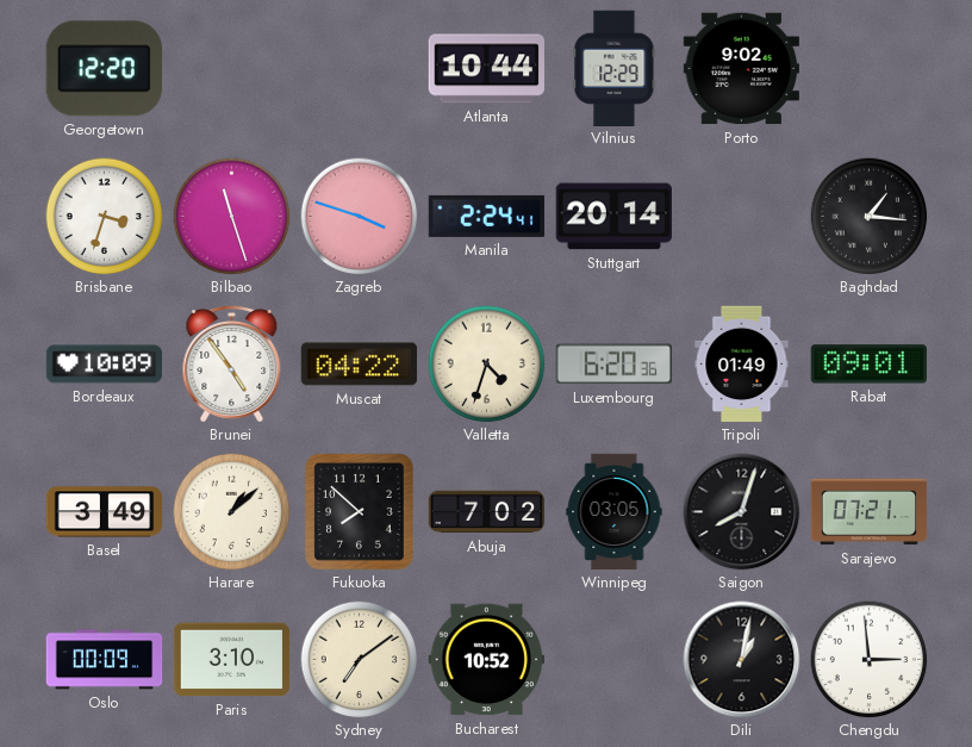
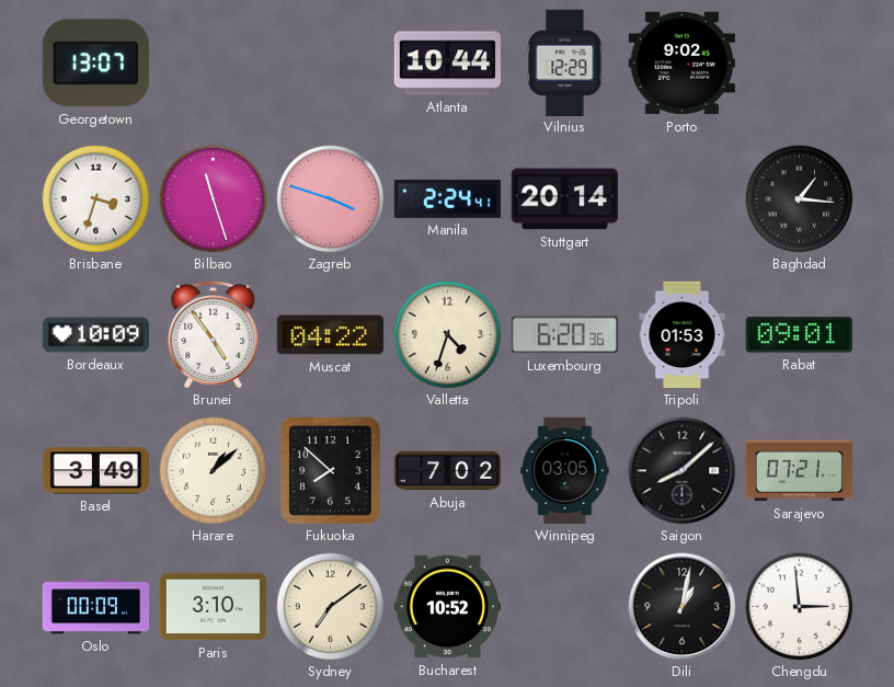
Georgetown: 12:20 -> 13:07
Tripoli: 01:49 -> 01:53
Saigon: 8:03 -> 8:08
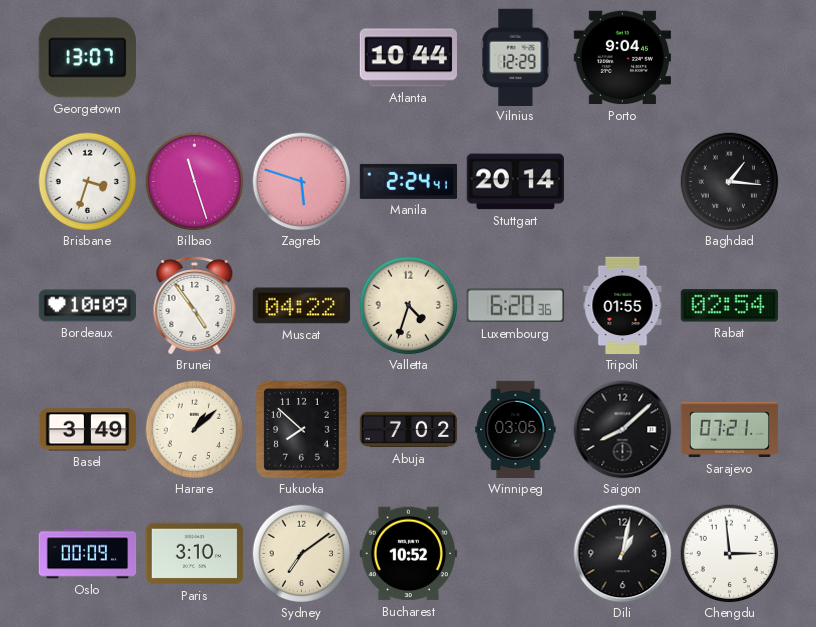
Porto: 9:02 -> 9:04
Zagreb: 3:48 -> 5:48
Tripoli: 01:53 -> 01:55
Rabat: 09:01 -> 02:54
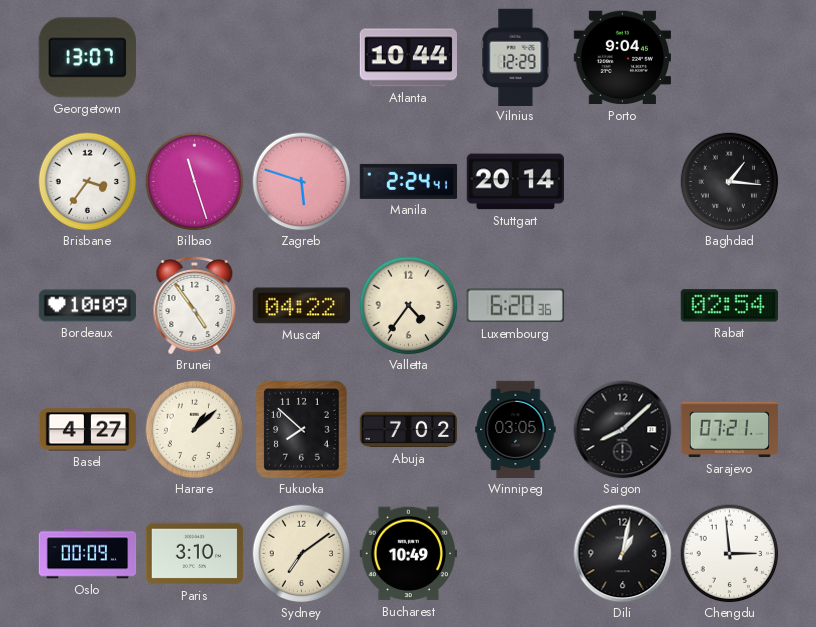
Brisbane: 3:33 -> 3:36
Valletta: 4:33 -> 4:36
Tripoli: 01:55 -> none
Basel: 3:49 -> 4:27
Bucharest: 10:52 -> 10:49
